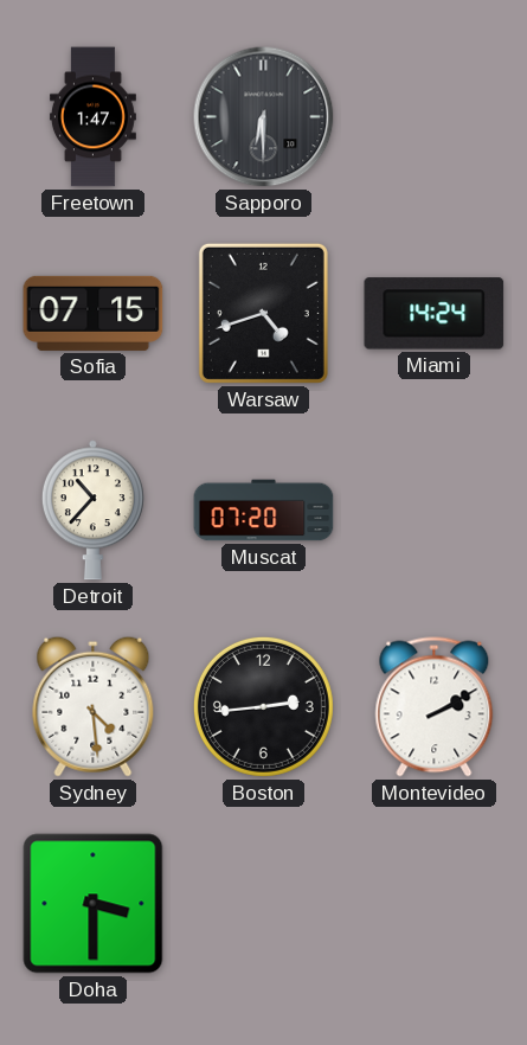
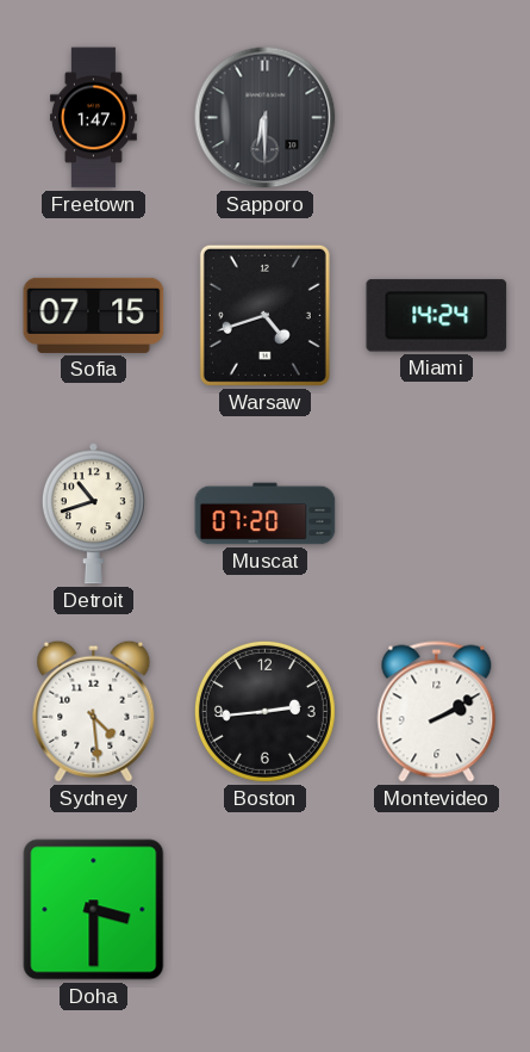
Detroit: 10:37 -> 10:42
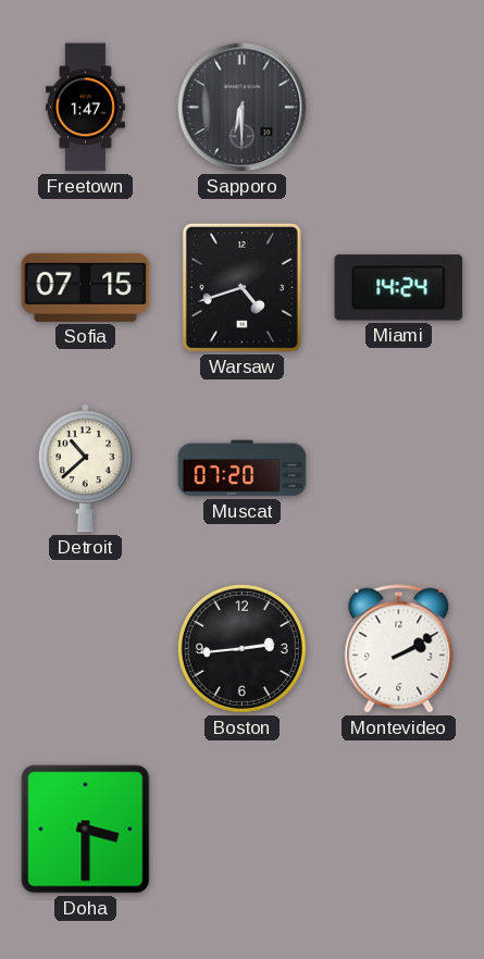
Detroit: 10:42 -> 10:38
Sydney: 4:29 -> none
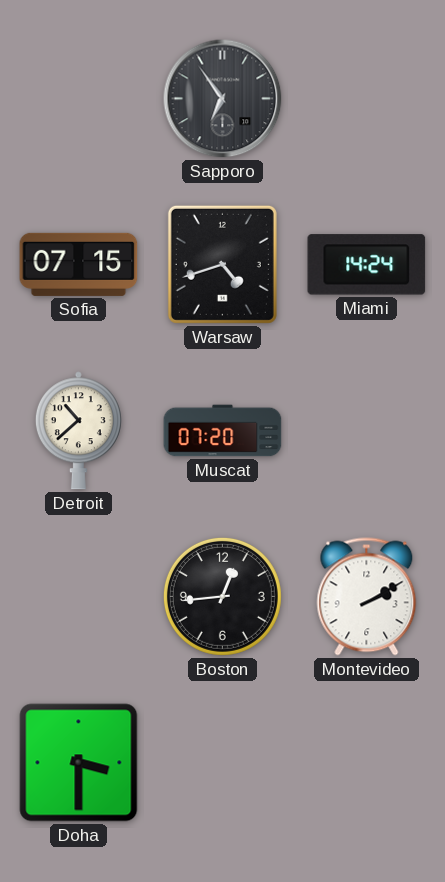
Freetown: 1:47 -> none
Sapporo: 6:30 -> 6:54
Boston: 2:44 -> 12:44
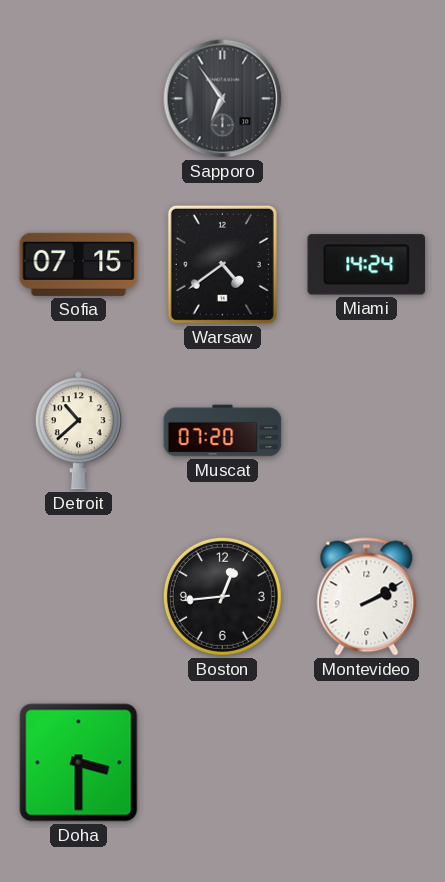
Warsaw: 4:42 -> 4:39
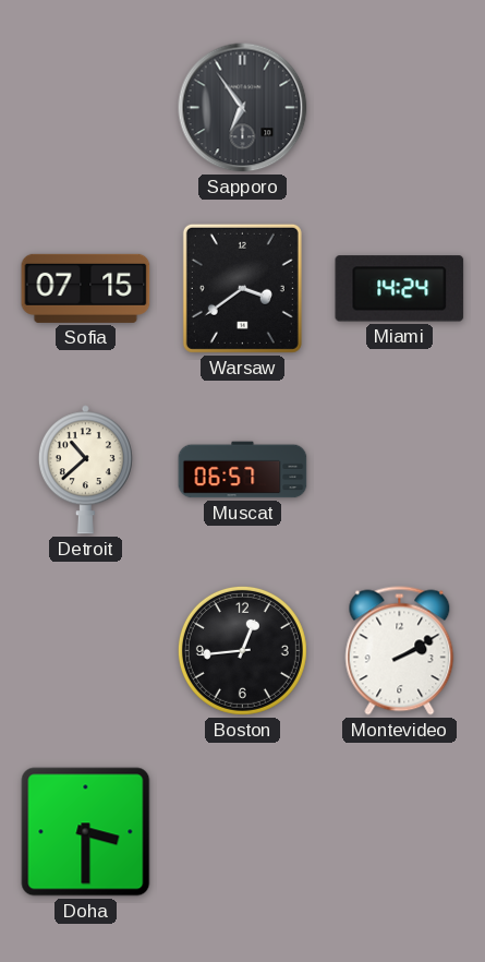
Warsaw: 4:39 -> 3:39
Muscat: 07:20 -> 06:57
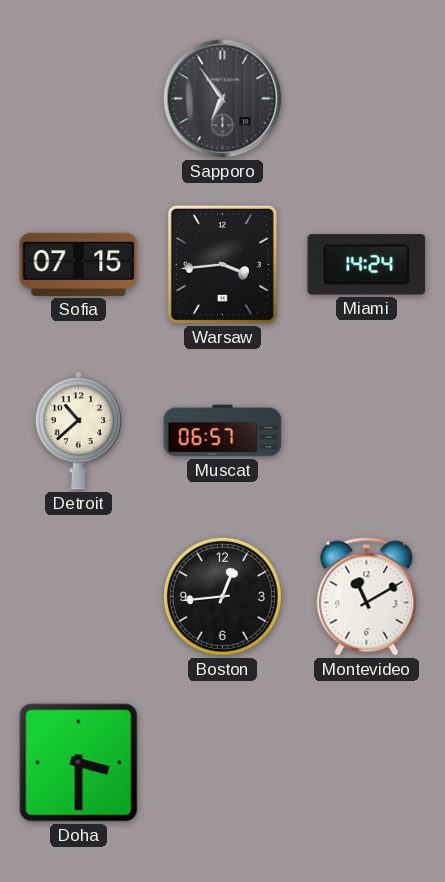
Warsaw: 3:39 -> 3:44
Montevideo: 2:10 -> 11:10
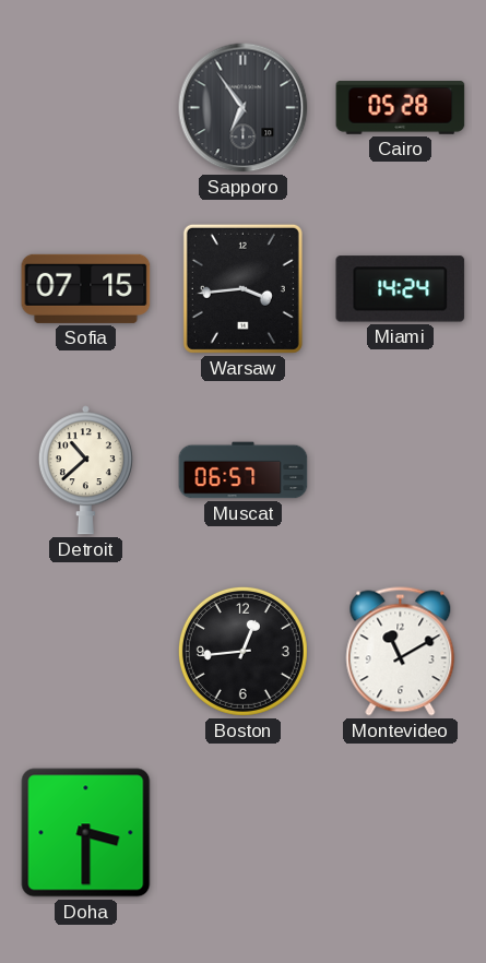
Cairo: none -> 05:28
